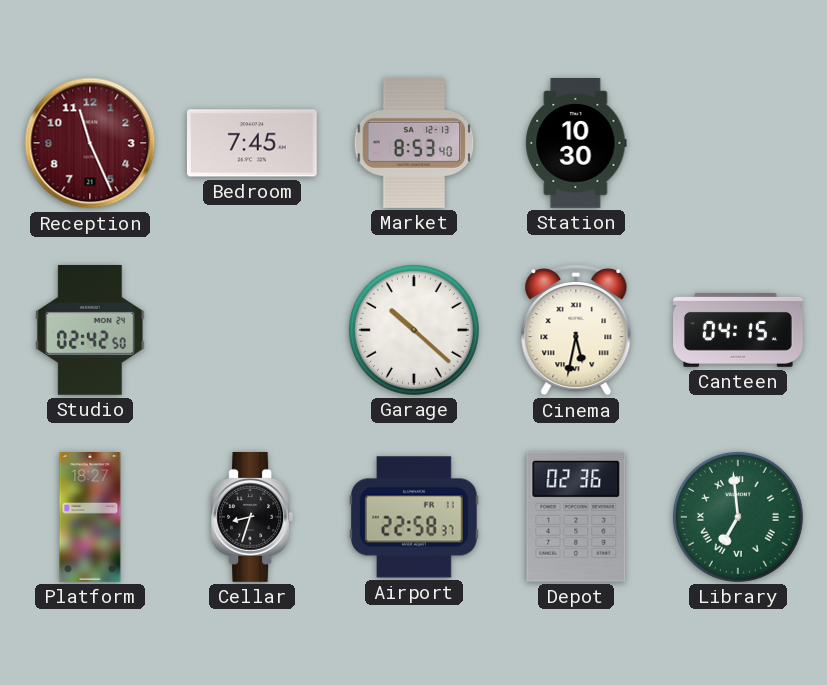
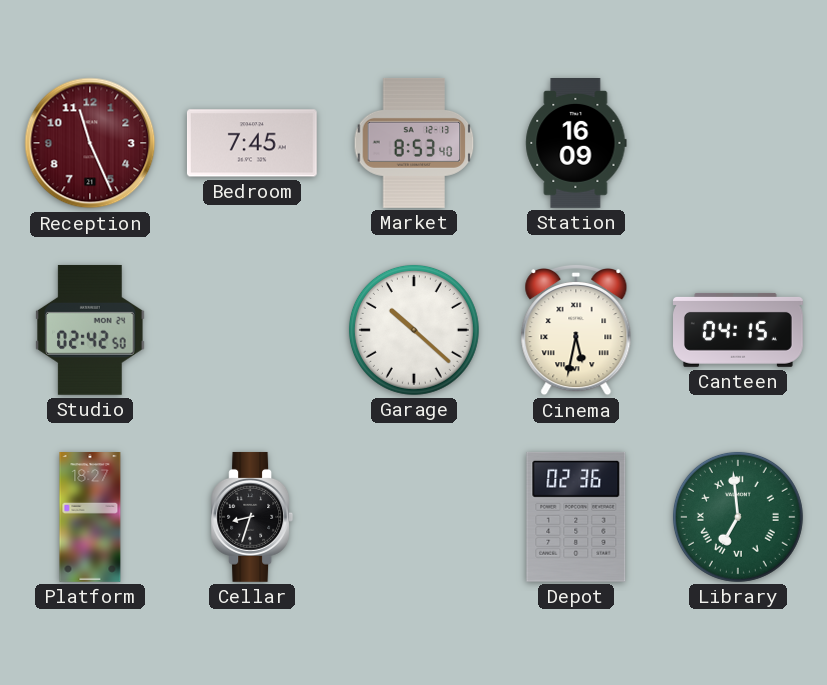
Station: 10:30 -> 16:09
Airport: 22:58 -> none
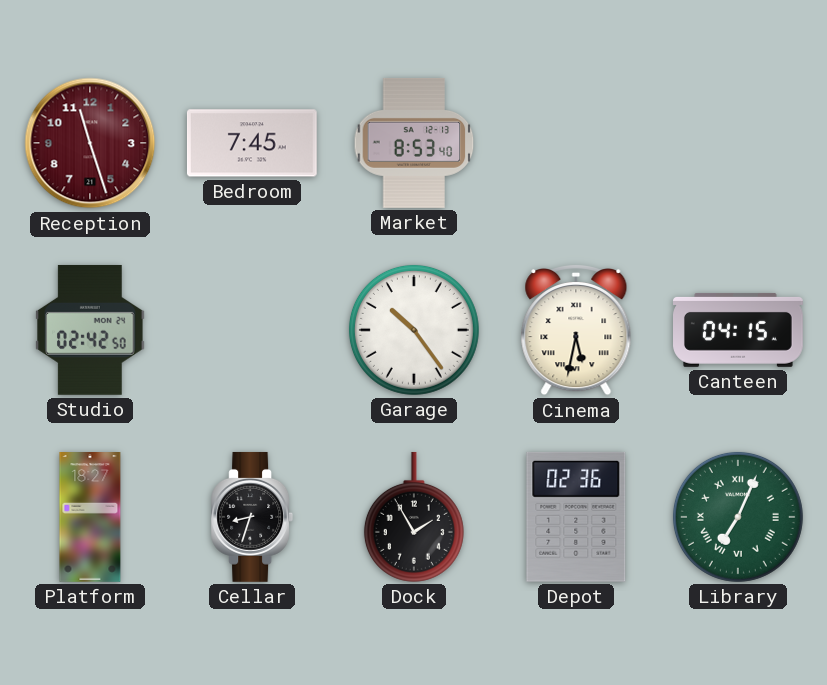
Reception: 11:26 -> 11:27
Station: 16:09 -> none
Garage: 10:22 -> 10:24
Dock: none -> 1:55
Library: 6:59 -> 7:04
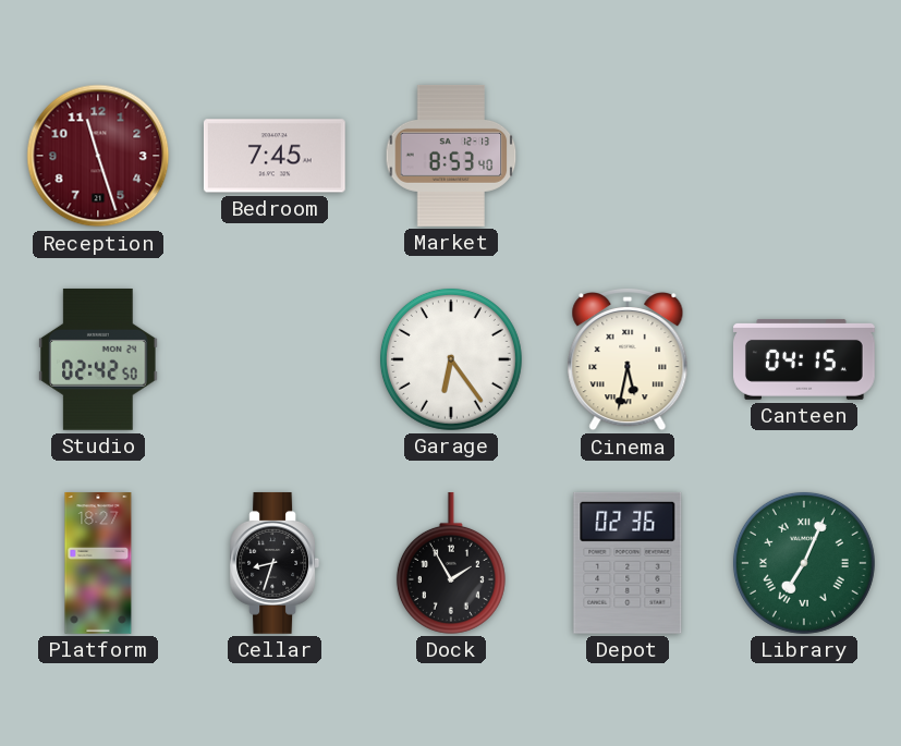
Garage: 10:24 -> 6:24
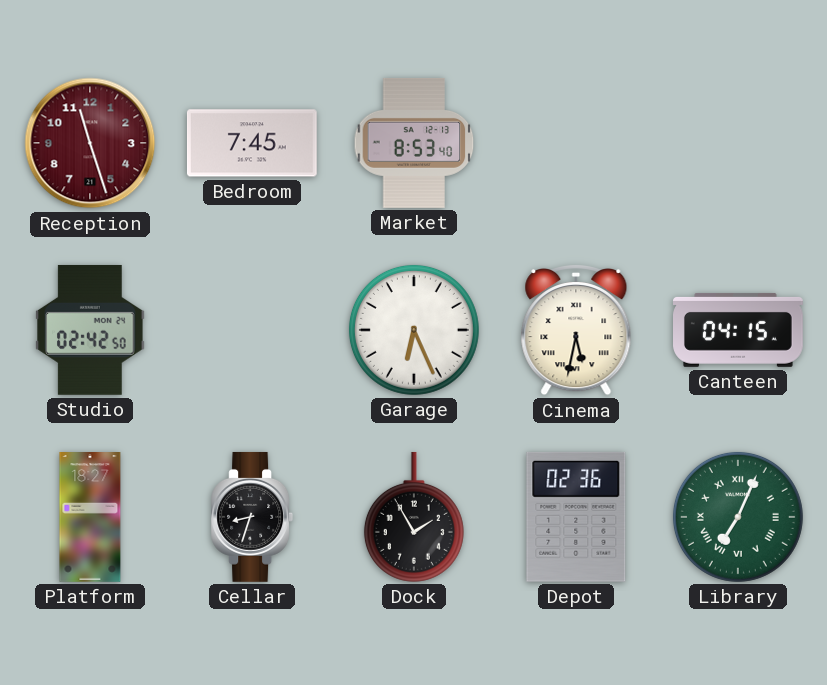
Garage: 6:24 -> 6:26
